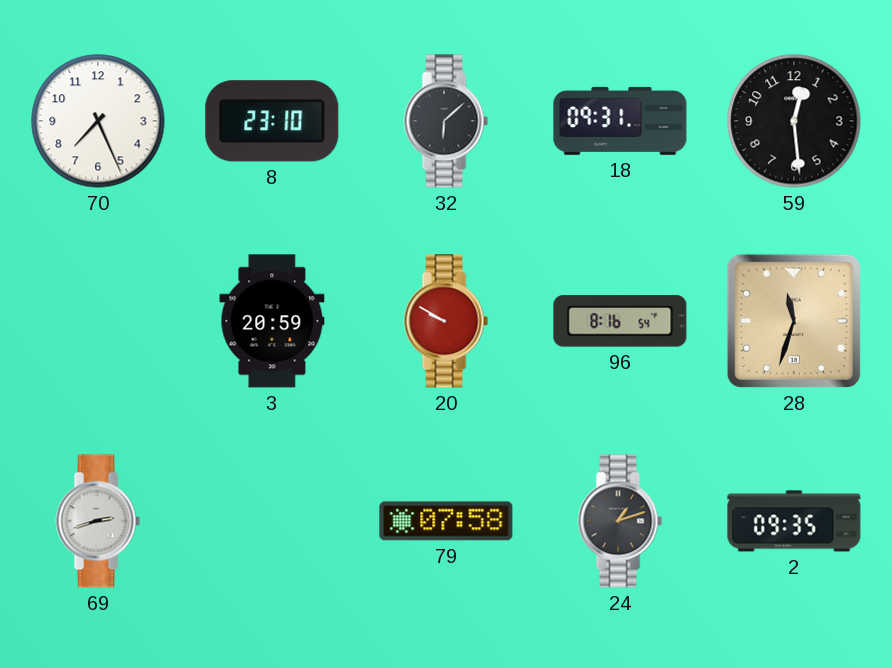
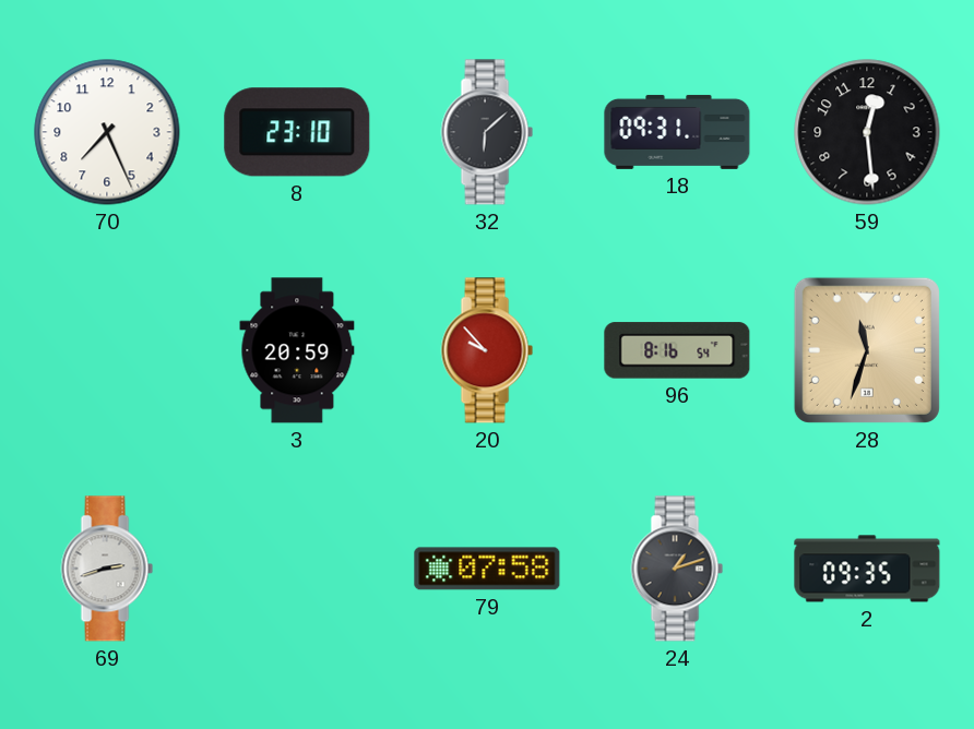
20: 9:50 -> 9:53
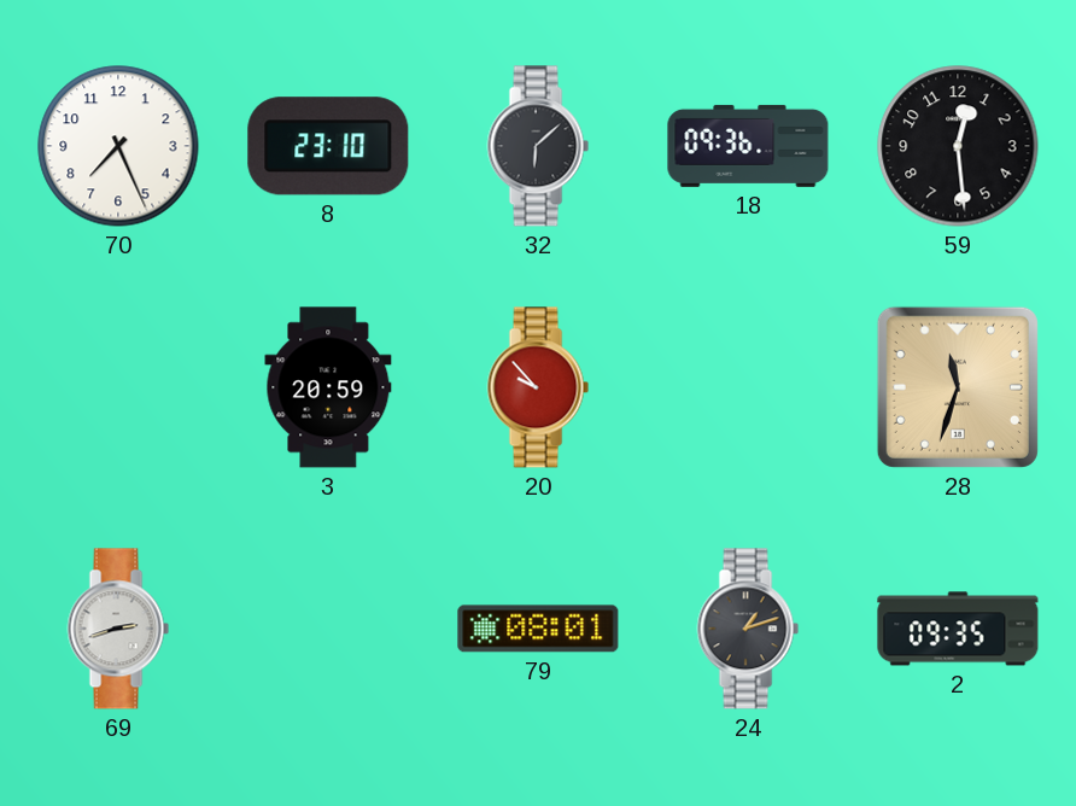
18: 09:31 -> 09:36
96: 8:16 -> none
79: 07:58 -> 08:01
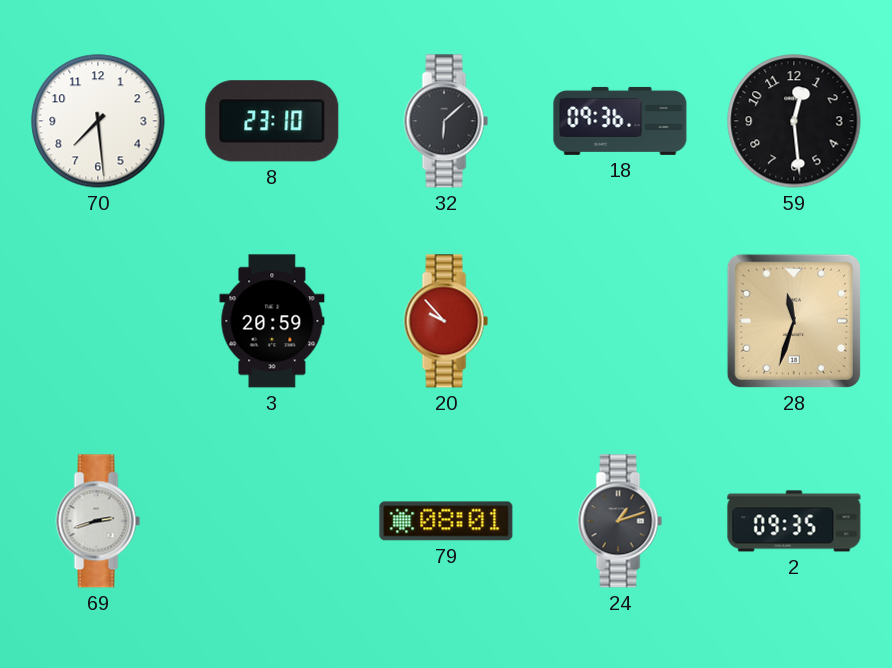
70: 7:26 -> 7:29
